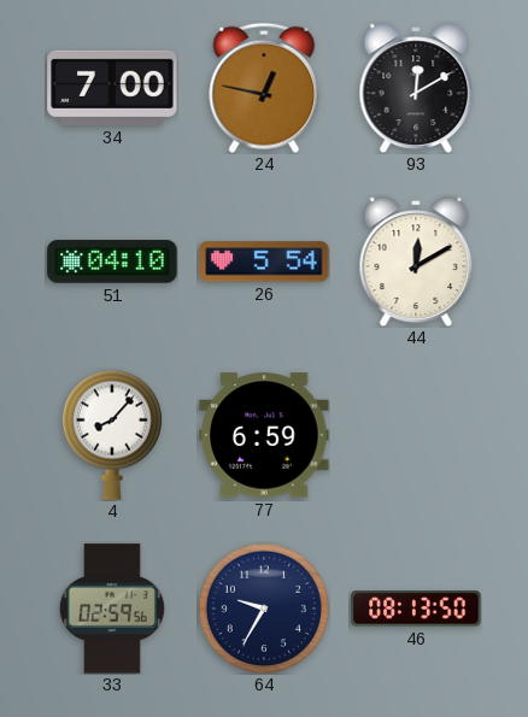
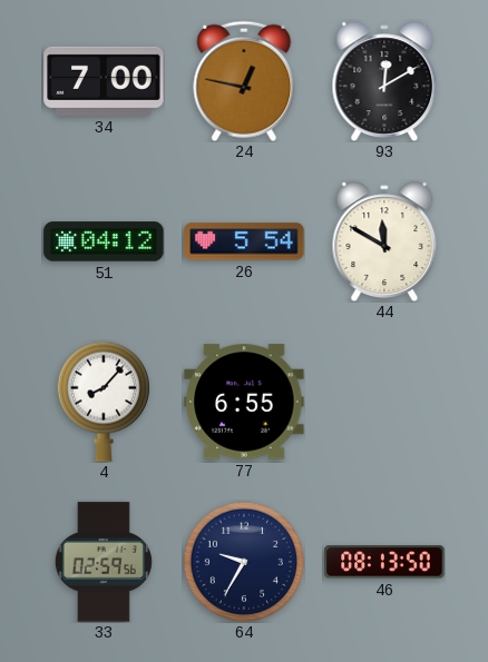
51: 04:10 -> 04:12
44: 12:10 -> 11:50
77: 6:59 -> 6:55
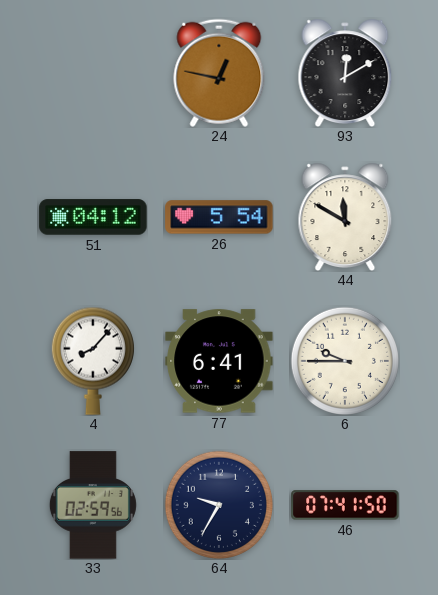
34: 7:00 -> none
77: 6:55 -> 6:41
6: none -> 9:45
46: 08:13 -> 07:41
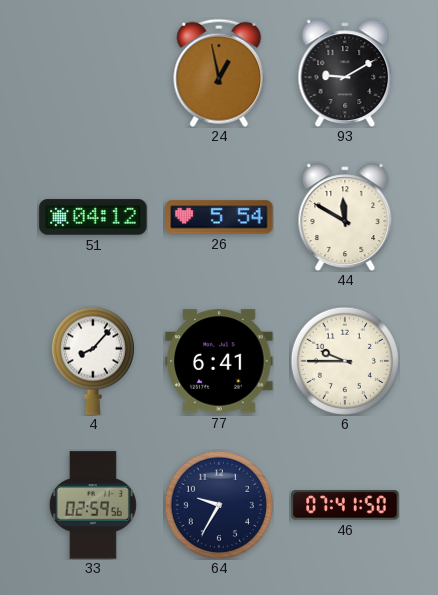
24: 12:47 -> 12:58
93: 12:10 -> 9:10
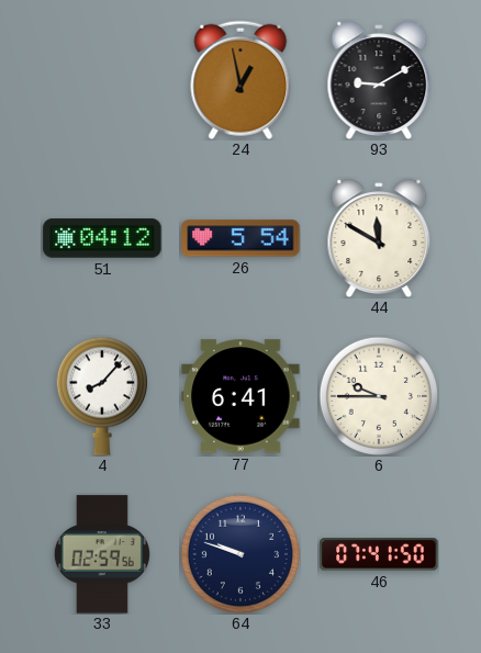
64: 9:35 -> 9:48
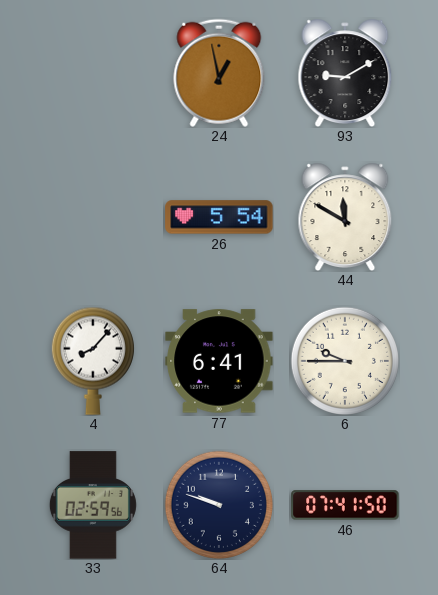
51: 04:12 -> none
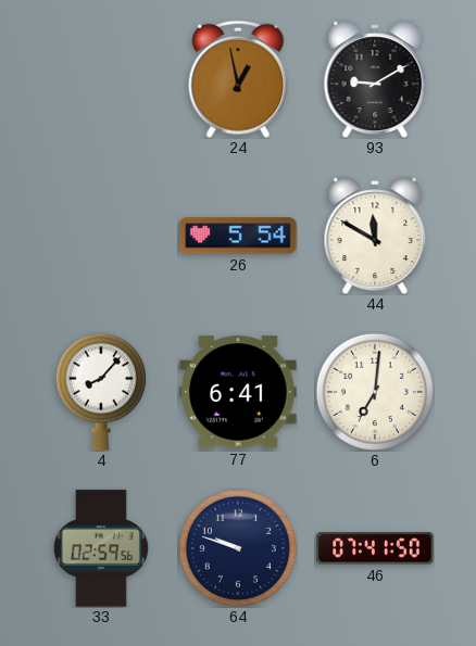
6: 9:45 -> 7:01
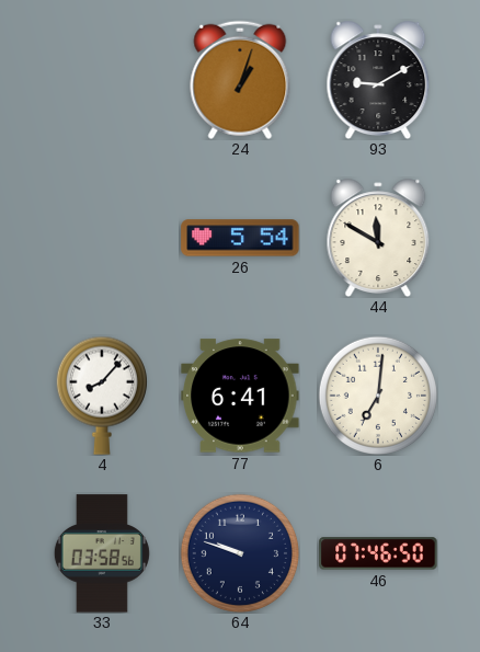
24: 12:58 -> 1:03
33: 02:59 -> 03:58
46: 07:41 -> 07:46
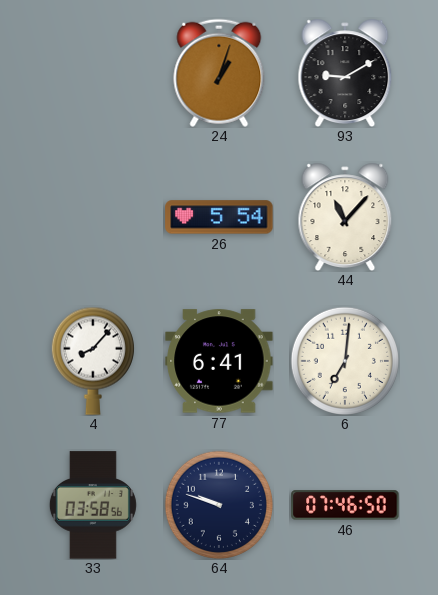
44: 11:50 -> 11:07
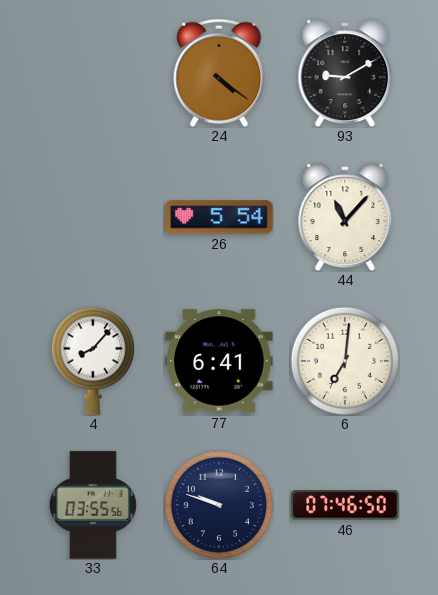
24: 1:03 -> 4:21
33: 03:58 -> 03:55
